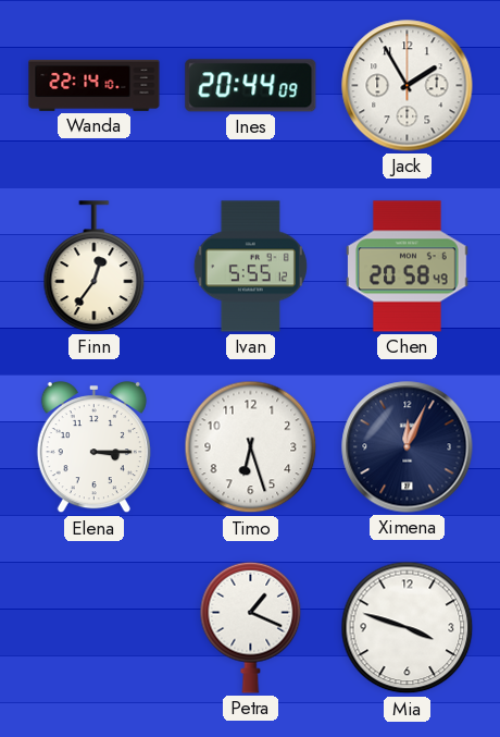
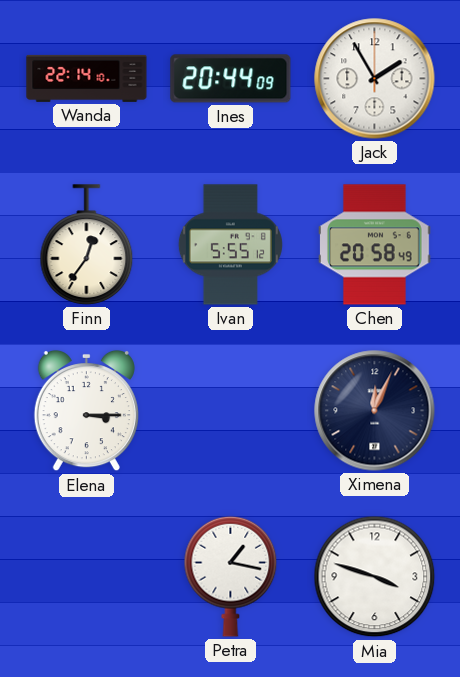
Timo: 6:27 -> none
Petra: 1:19 -> 1:17
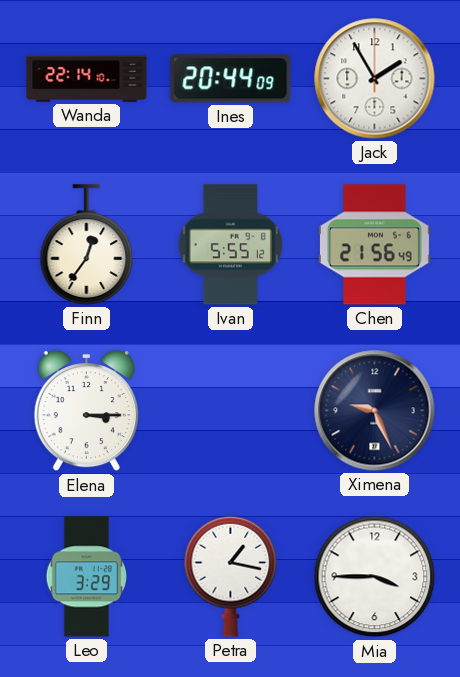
Chen: 20:58 -> 21:56
Ximena: 12:04 -> 9:26
Leo: none -> 3:29
Mia: 3:48 -> 3:45
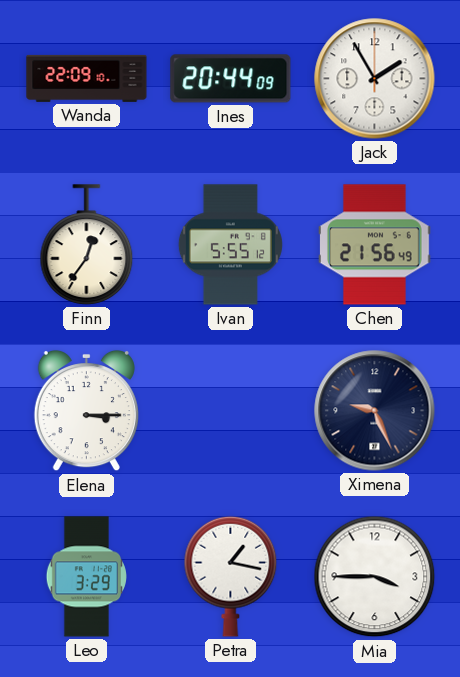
Wanda: 22:14 -> 22:09
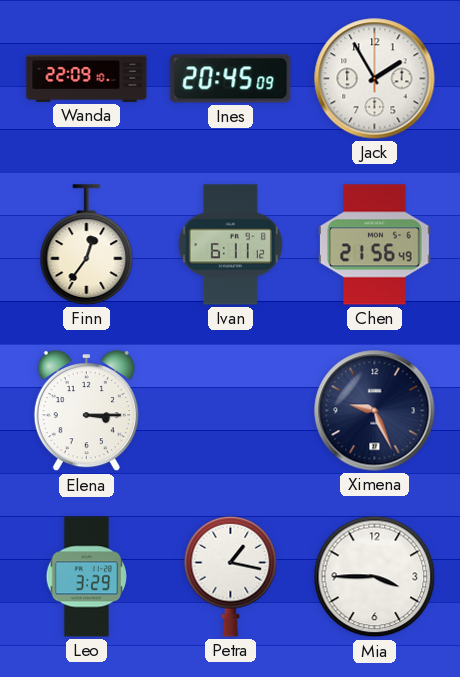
Ines: 20:44 -> 20:45
Ivan: 5:55 -> 6:11
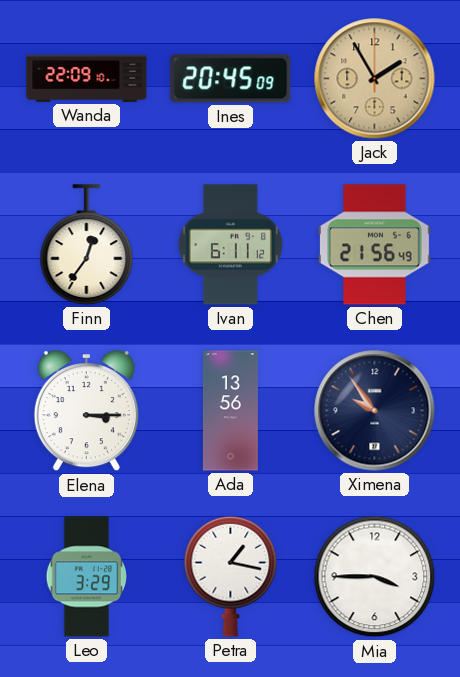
Jack dial: white -> champagne
Ada: none -> 13:56
Ximena: 9:26 -> 9:54
